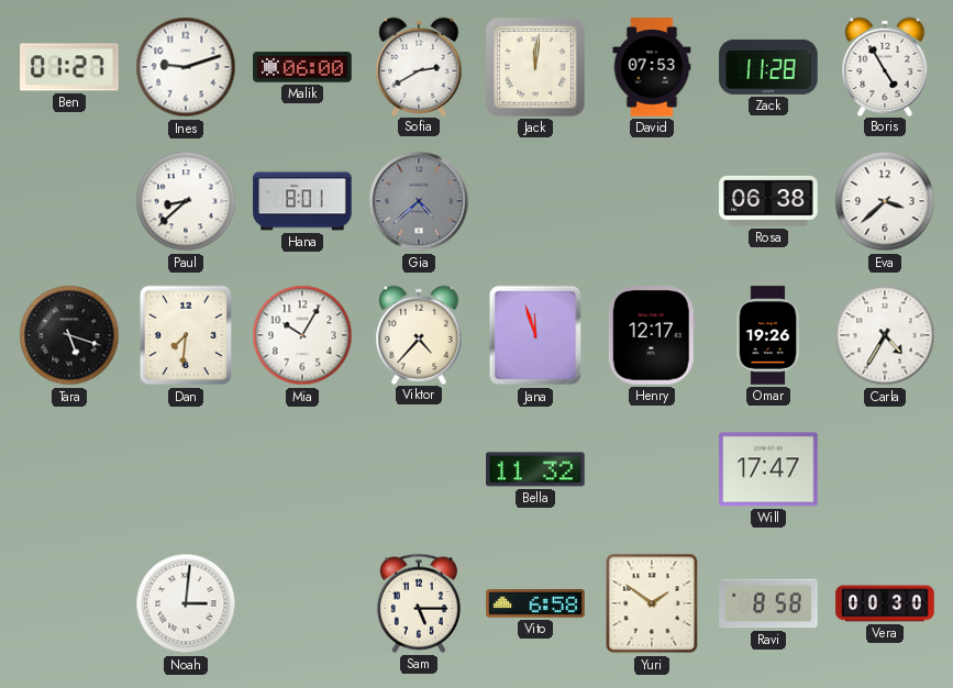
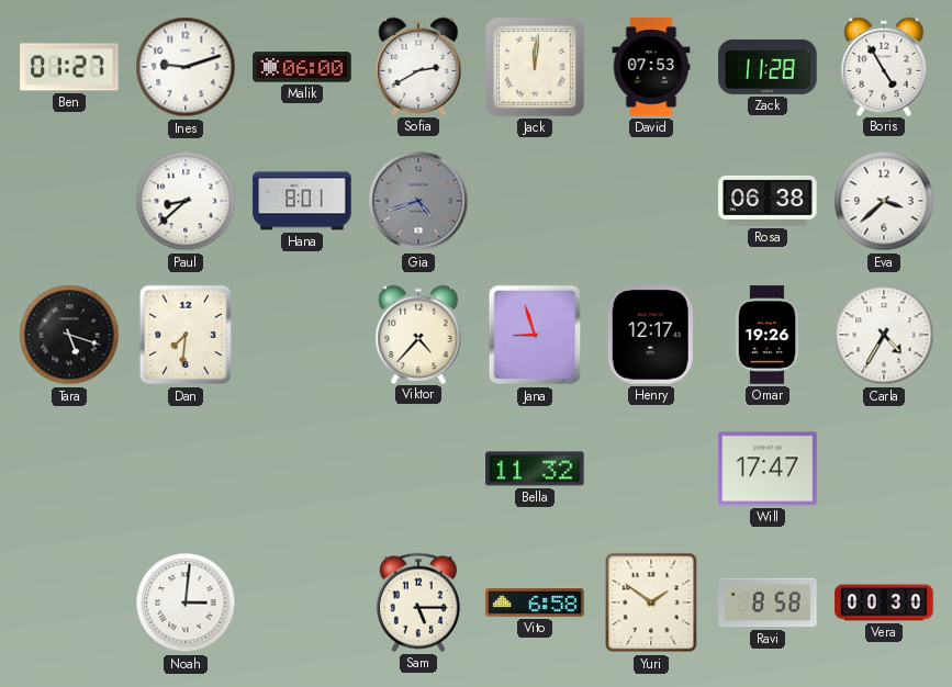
Gia: 4:38 -> 4:42
Mia: 10:05 -> none
Jana: 11:57 -> 8:57
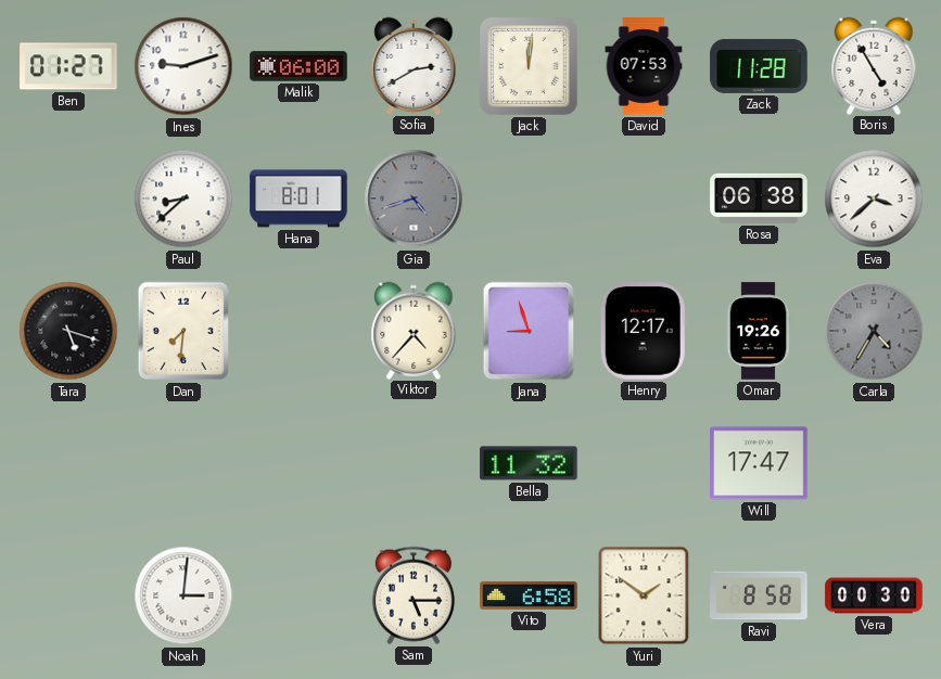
Carla dial: white -> grey
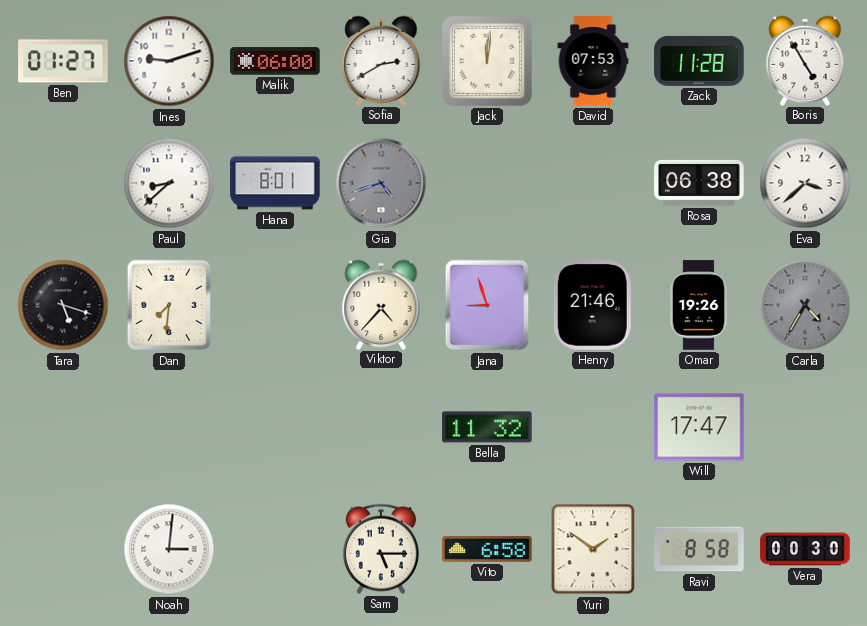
Henry: 12:17 -> 21:46
